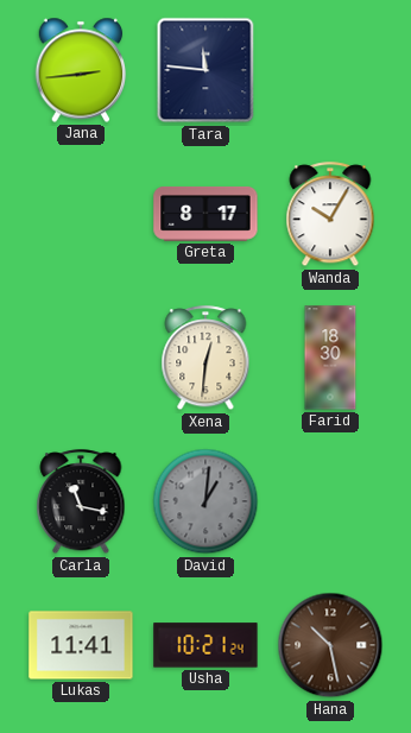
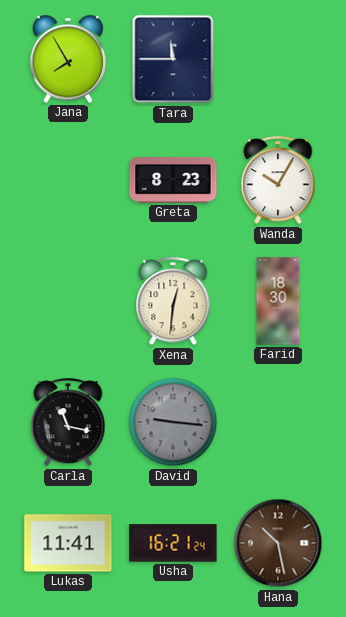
Jana: 2:44 -> 7:55
Tara: 11:46 -> 11:45
Greta: 8:17 -> 8:23
David: 1:01 -> 9:16
Usha: 10:21 -> 16:21
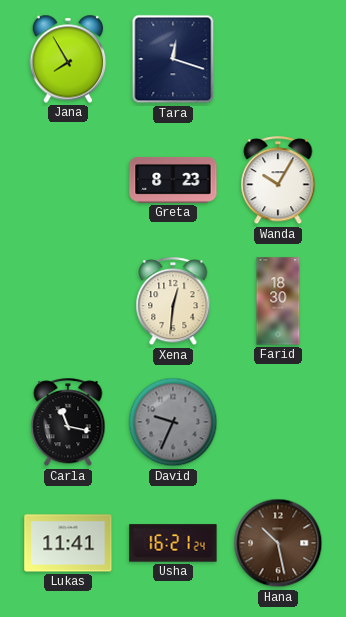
Tara: 11:45 -> 12:18
David: 9:16 -> 9:34
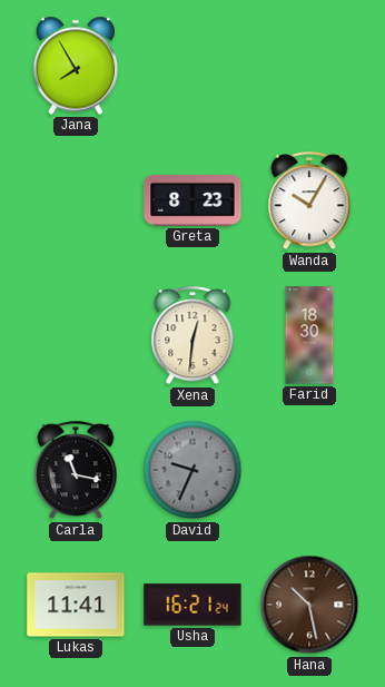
Tara: 12:18 -> none
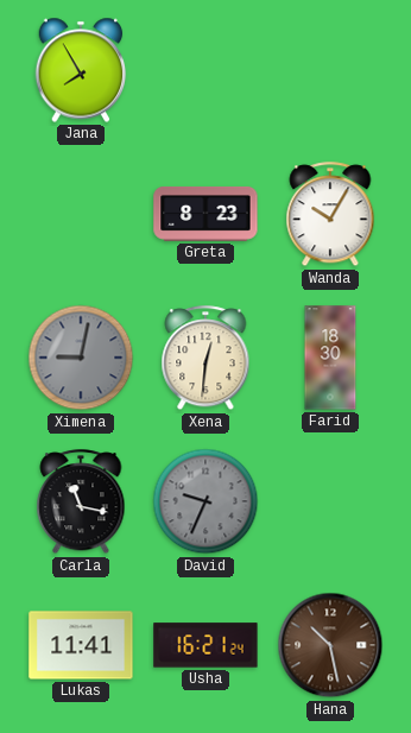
Ximena: none -> 9:02
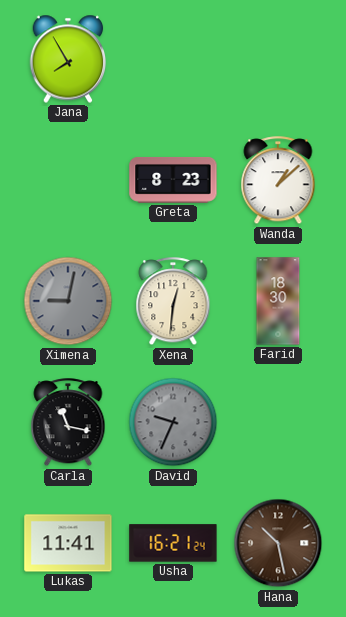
Wanda: 10:05 -> 1:08
